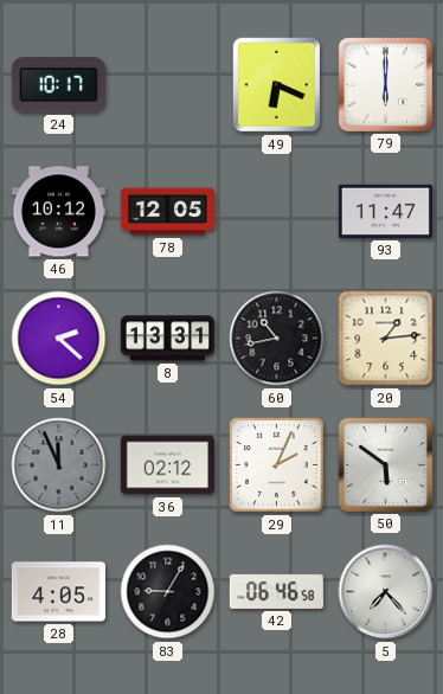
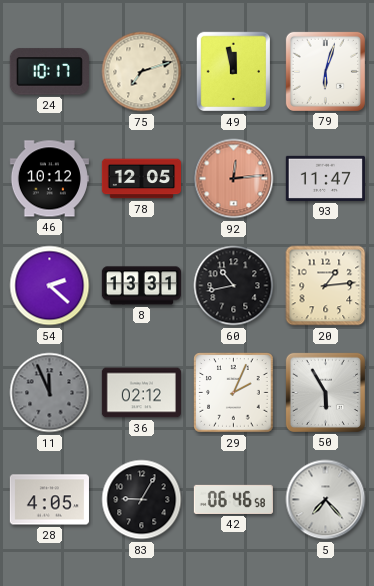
75: none -> 7:12
49: 6:19 -> 11:58
79: 6:00 -> 6:03
92: none -> 12:14
50: 5:51 -> 5:55
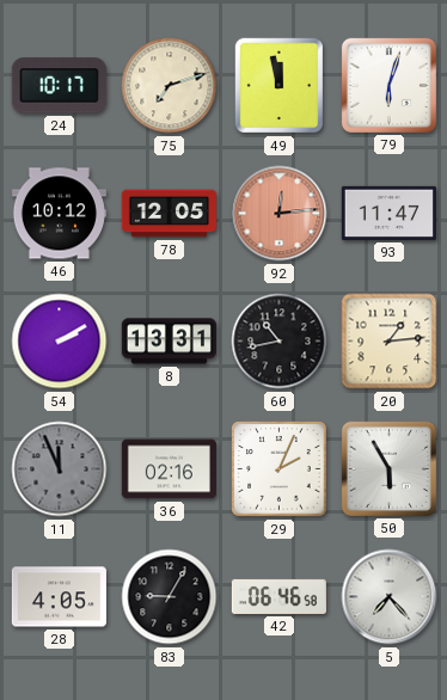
54: 2:22 -> 2:10
36: 02:12 -> 02:16
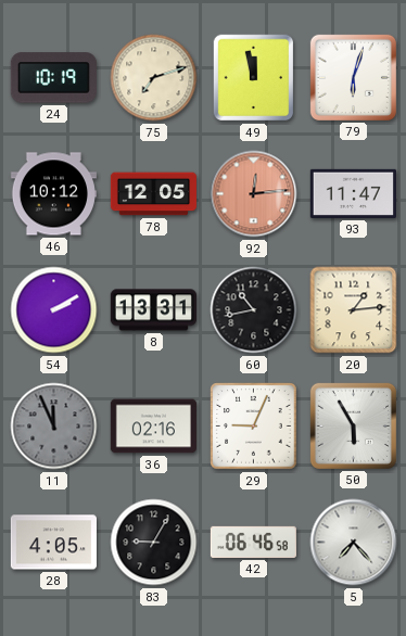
24: 10:17 -> 10:19
29: 2:04 -> 9:04
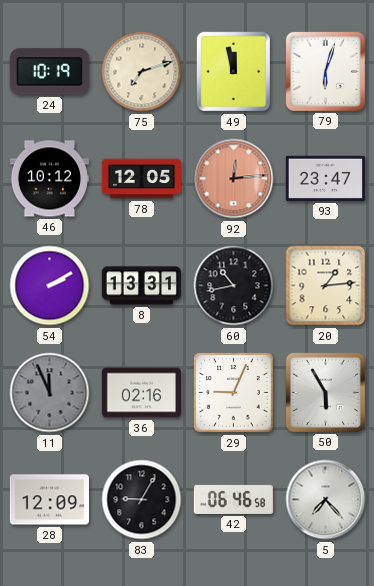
93: 11:47 -> 23:47
28: 4:05 -> 12:09
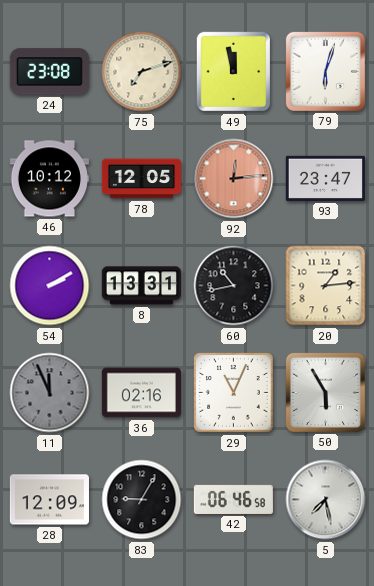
24: 10:19 -> 23:08
29: 9:04 -> 11:04
5: 7:23 -> 7:28
